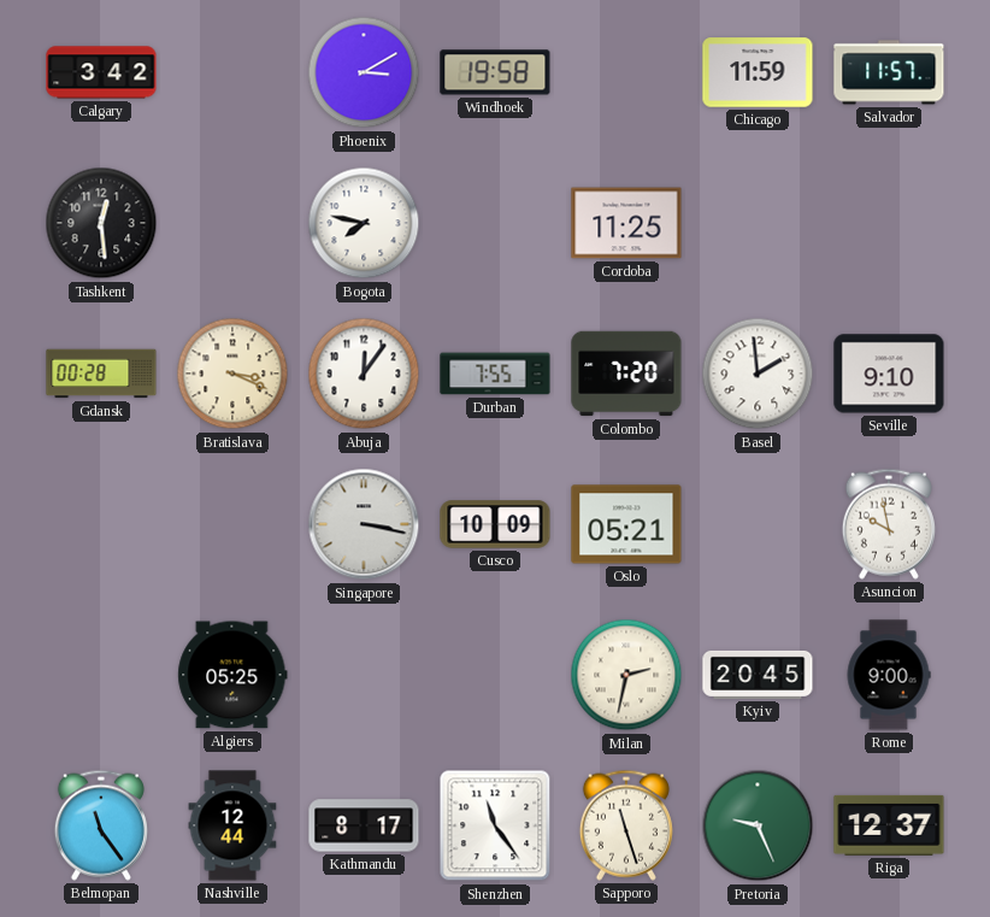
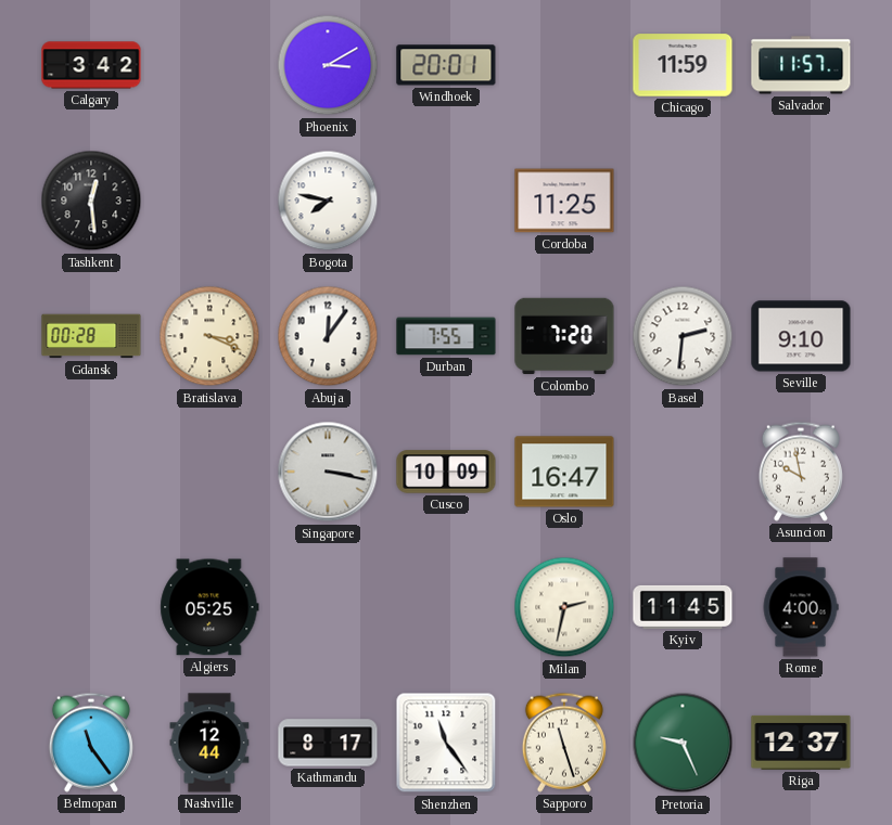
Windhoek: 19:58 -> 20:01
Basel: 1:59 -> 2:31
Oslo: 05:21 -> 16:47
Kyiv: 20:45 -> 11:45
Rome: 9:00 -> 4:00
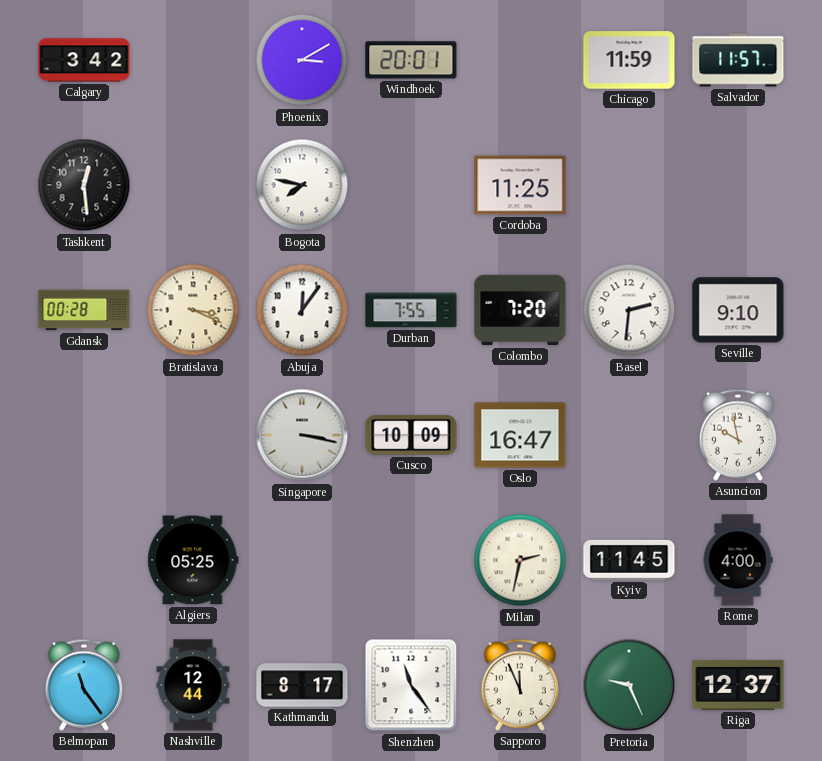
Sapporo: 11:27 -> 11:56
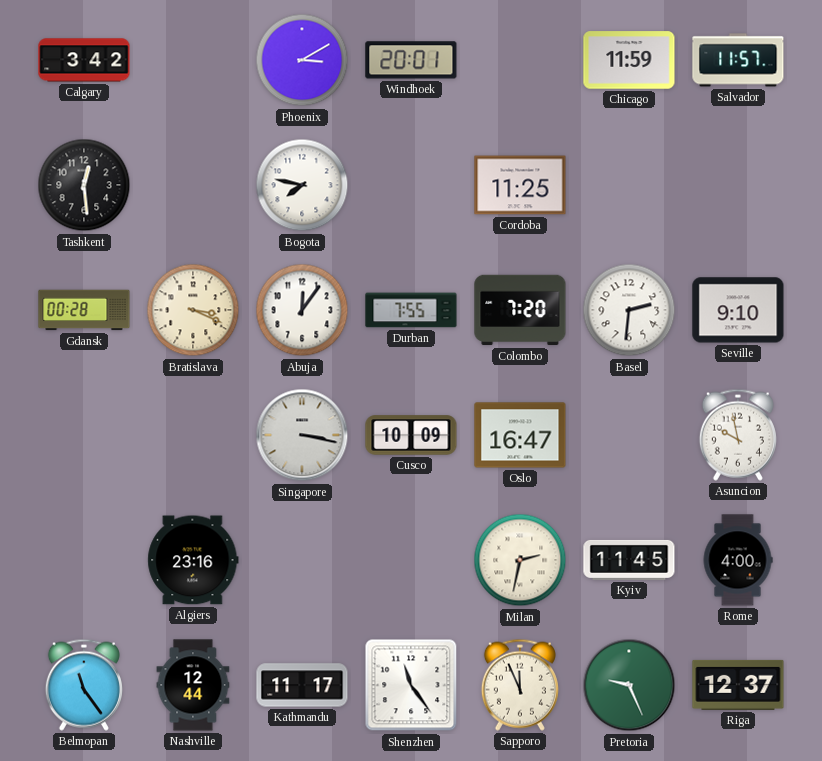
Algiers: 05:25 -> 23:16
Kathmandu: 8:17 -> 11:17
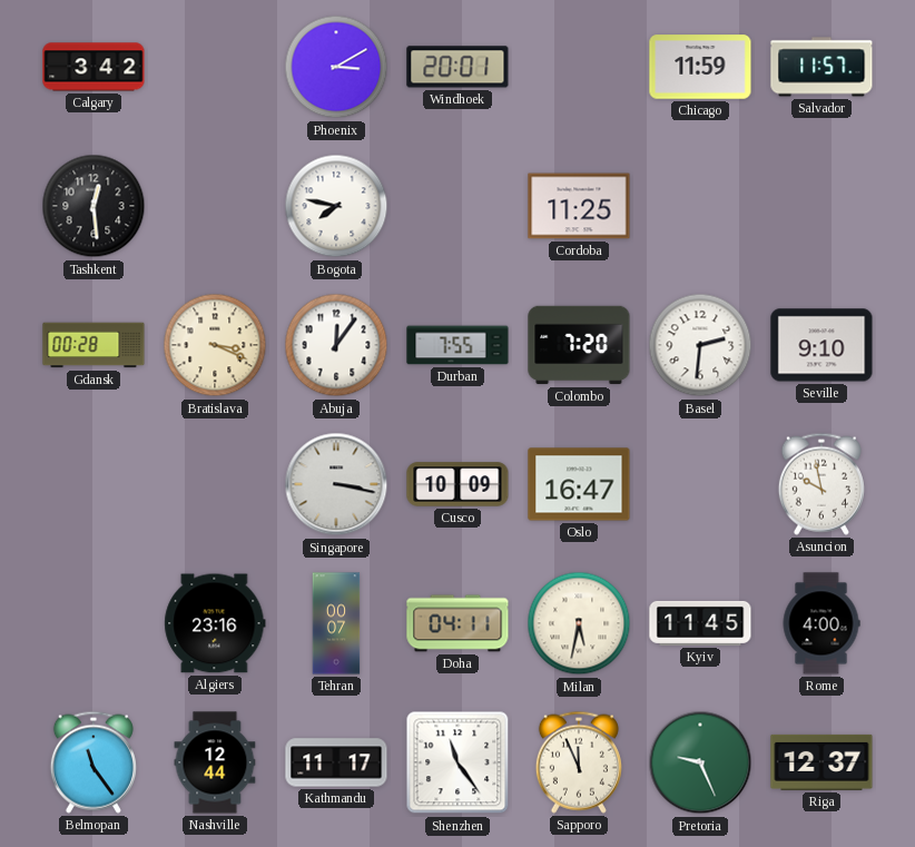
Tehran: none -> 00:07
Doha: none -> 04:11
Milan: 2:32 -> 5:32
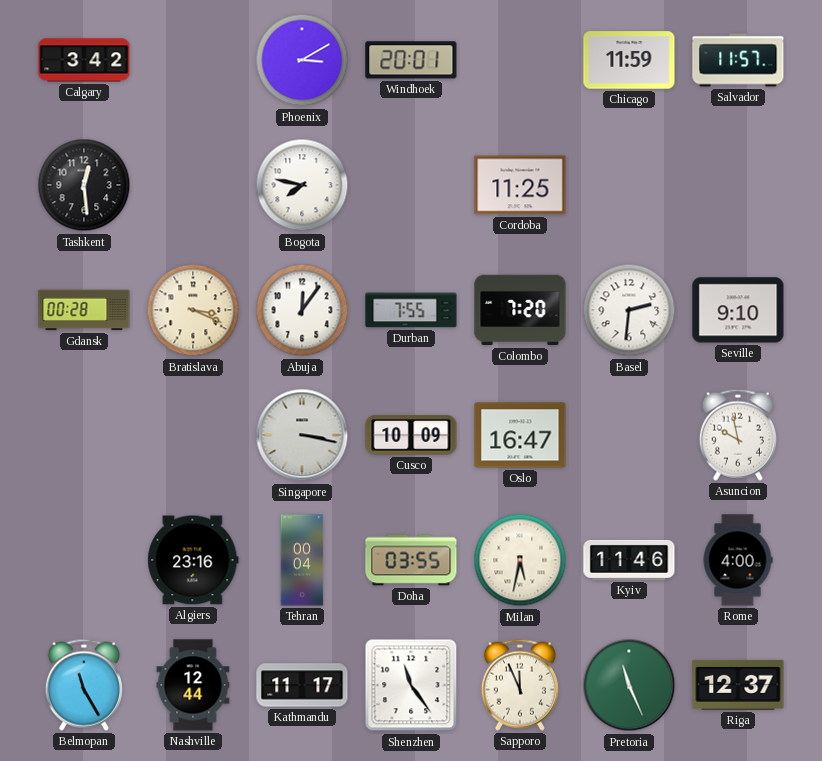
Tehran: 00:07 -> 00:04
Doha: 04:11 -> 03:55
Kyiv: 11:45 -> 11:46
Belmopan: 11:24 -> 11:25
Pretoria: 9:26 -> 11:26
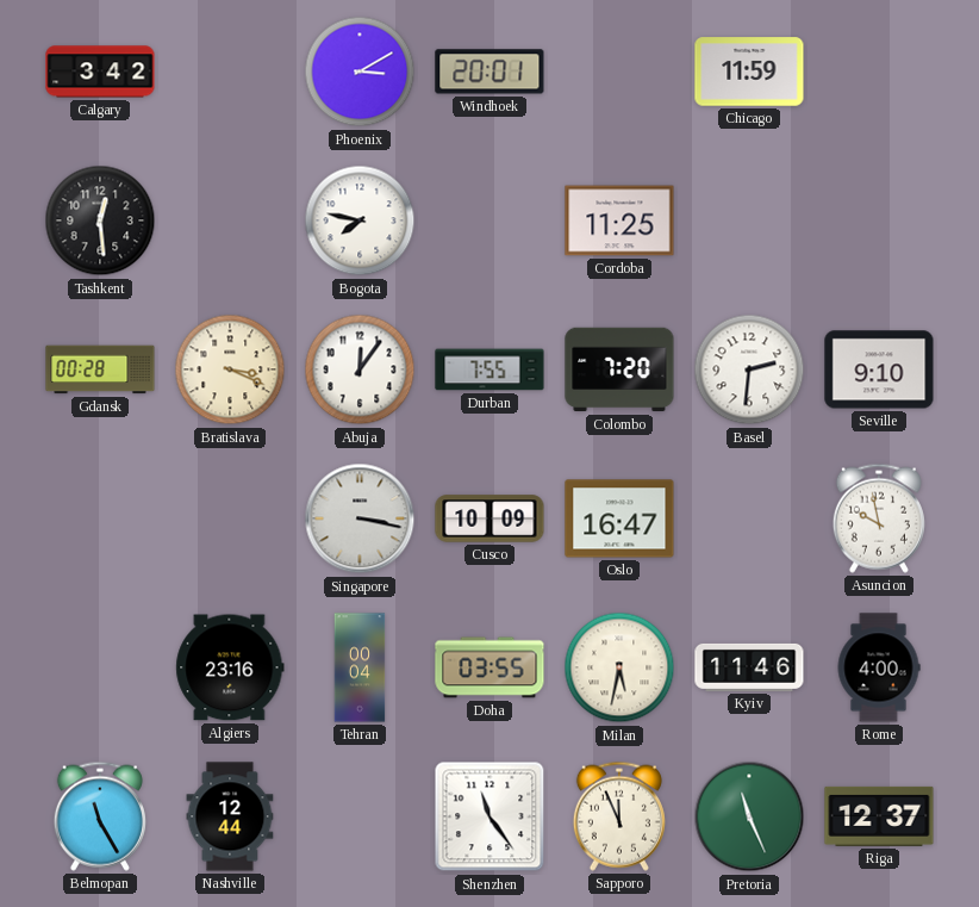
Salvador: 11:57 -> none
Kathmandu: 11:17 -> none
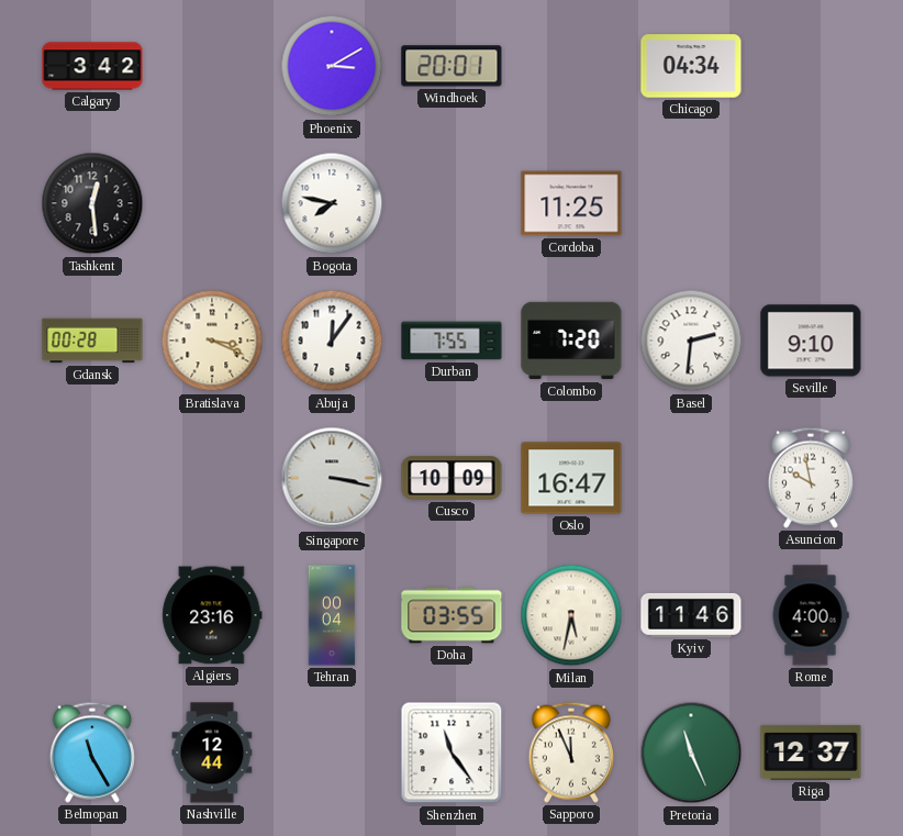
Chicago: 11:59 -> 04:34
